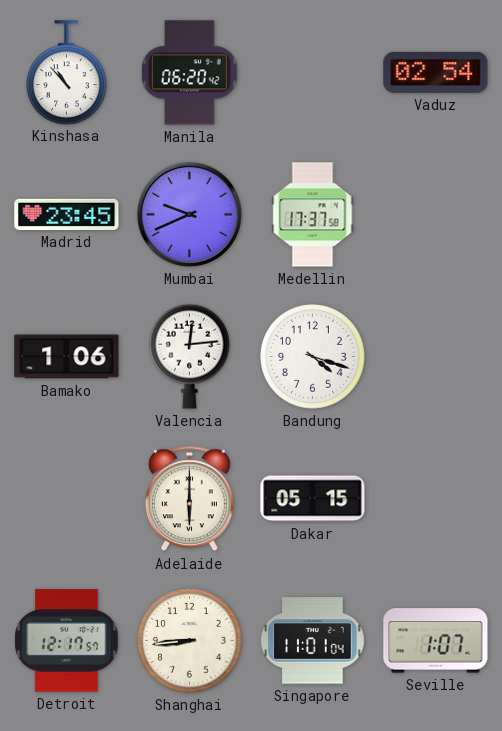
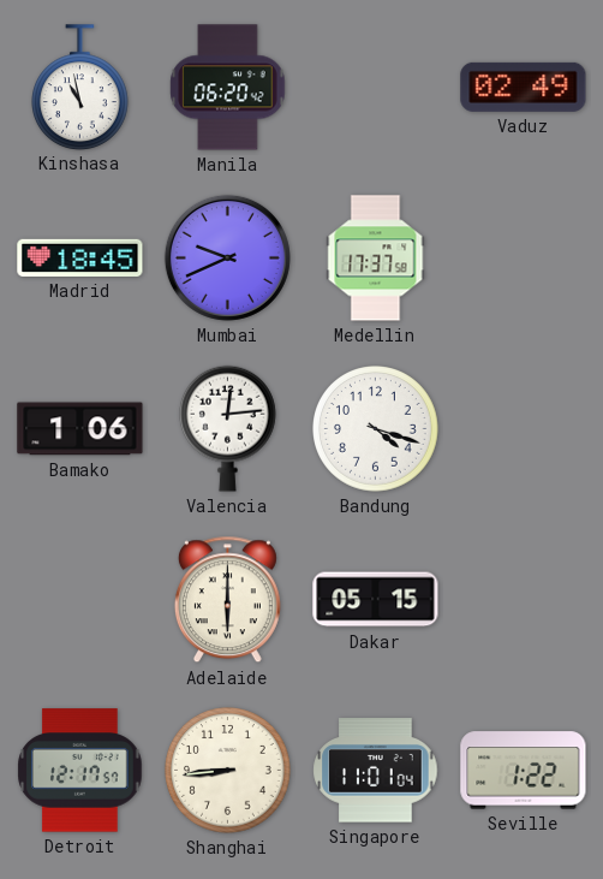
Kinshasa: 10:53 -> 10:58
Vaduz: 02:54 -> 02:49
Madrid: 23:45 -> 18:45
Seville: 1:07 -> 1:22
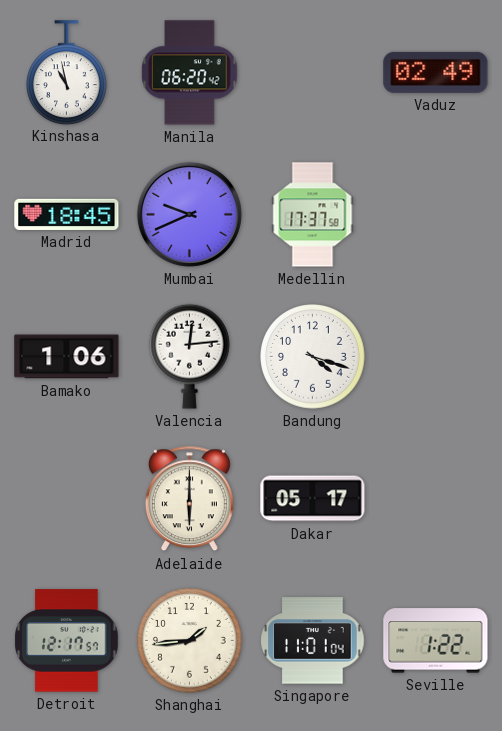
Dakar: 05:15 -> 05:17
Shanghai: 8:44 -> 1:44
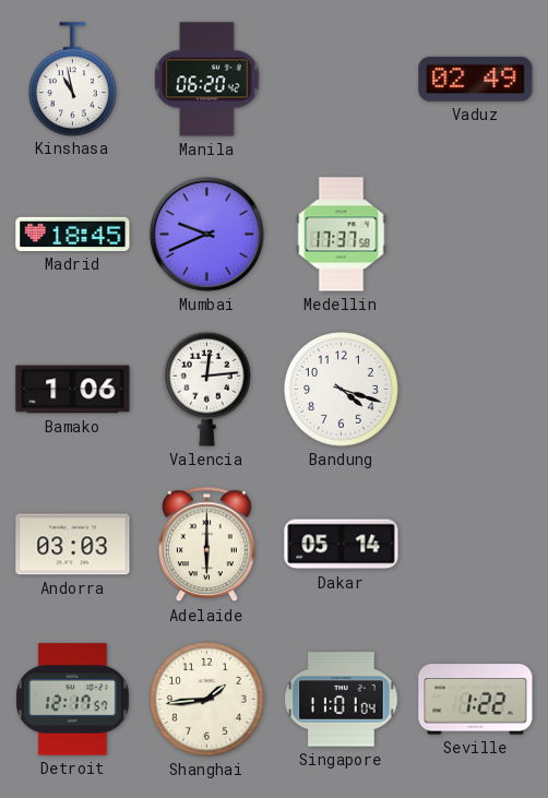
Andorra: none -> 03:03
Dakar: 05:17 -> 05:14
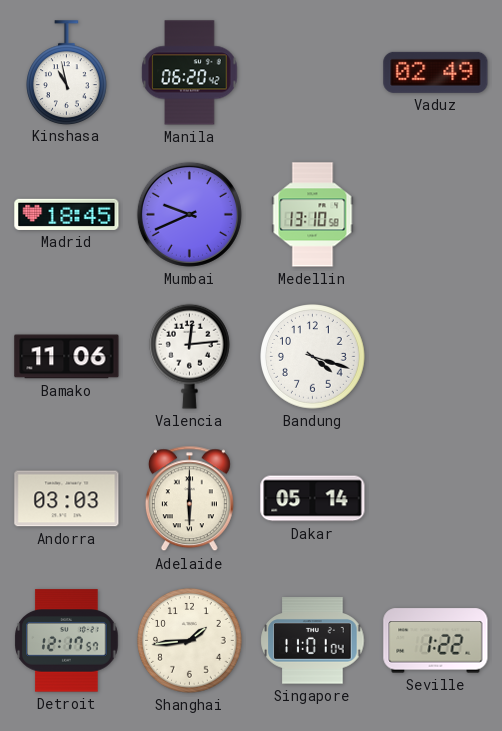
Medellin: 17:37 -> 13:10
Bamako: 1:06 -> 11:06
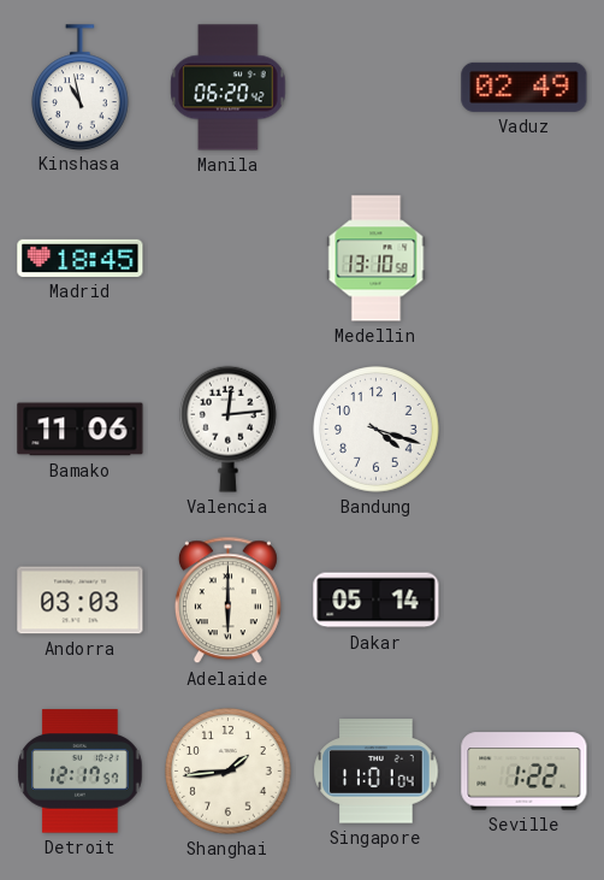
Mumbai: 9:41 -> none
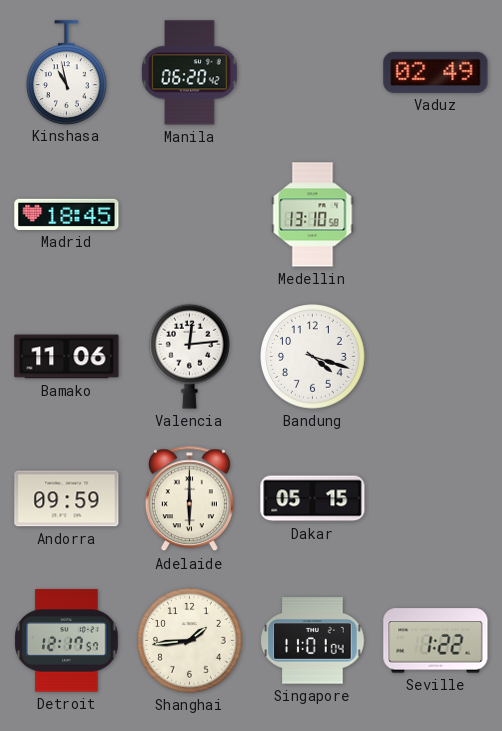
Andorra: 03:03 -> 09:59
Dakar: 05:14 -> 05:15
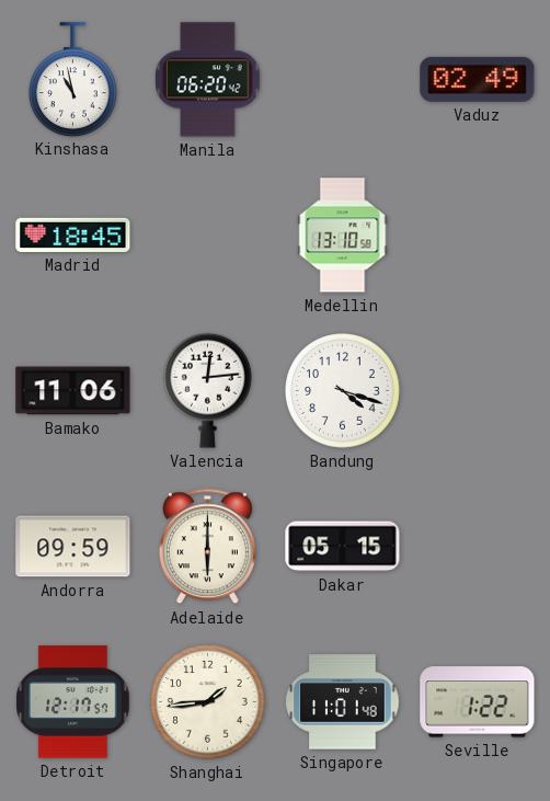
Singapore: 11:01:04 -> 11:01:48
